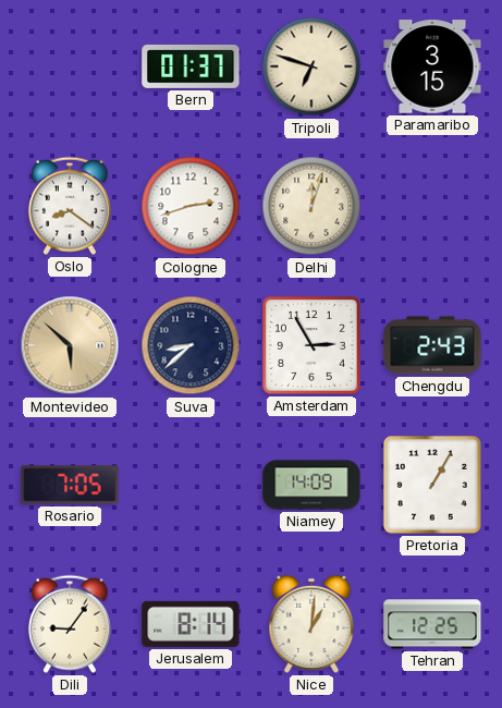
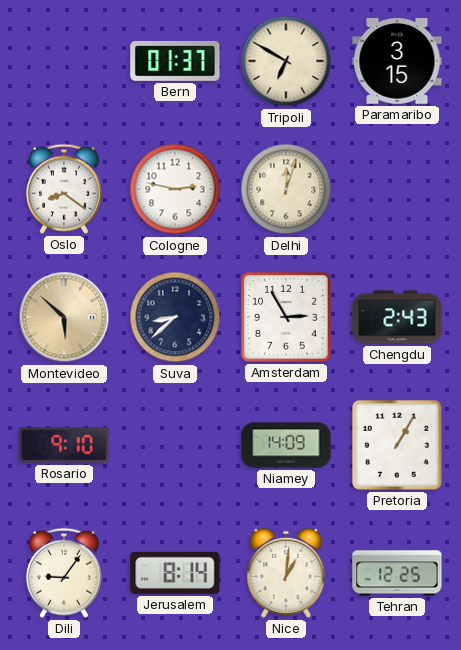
Tripoli: 6:48 -> 6:50
Cologne: 2:42 -> 2:47
Rosario: 7:05 -> 9:10
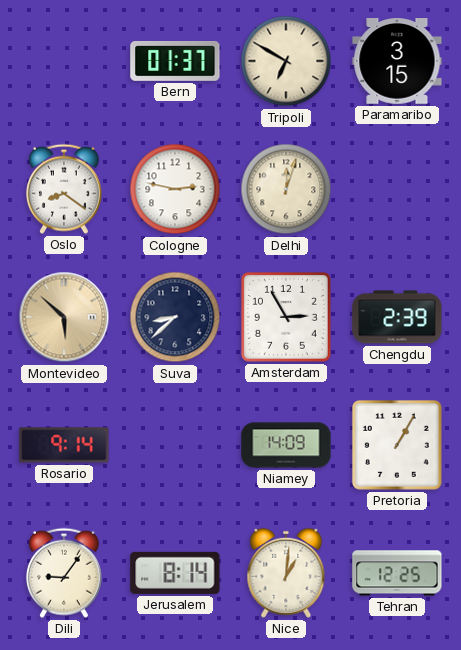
Chengdu: 2:43 -> 2:39
Rosario: 9:10 -> 9:14
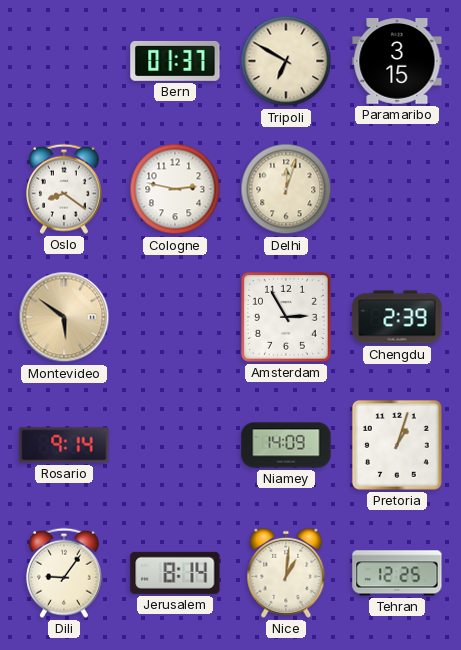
Montevideo: 5:52 -> 5:51
Suva: 8:38 -> none
Pretoria: 1:05 -> 1:03
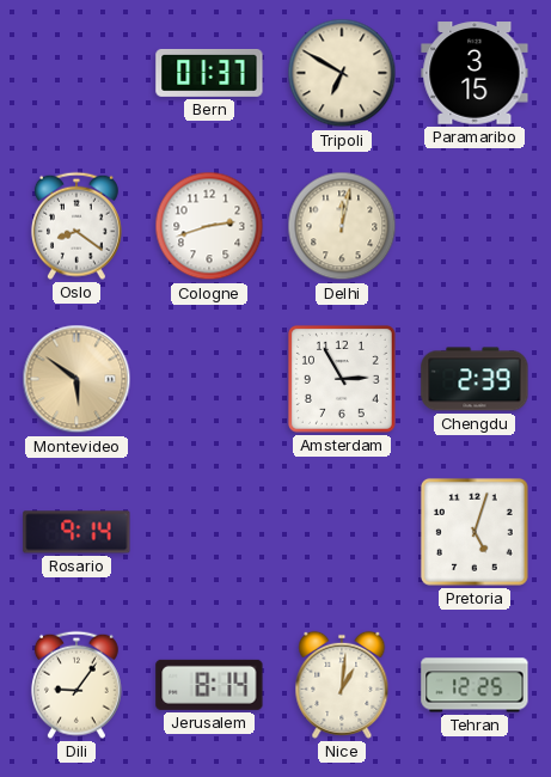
Cologne: 2:47 -> 2:42
Delhi: 12:03 -> 12:02
Niamey: 14:09 -> none
Pretoria: 1:03 -> 5:03
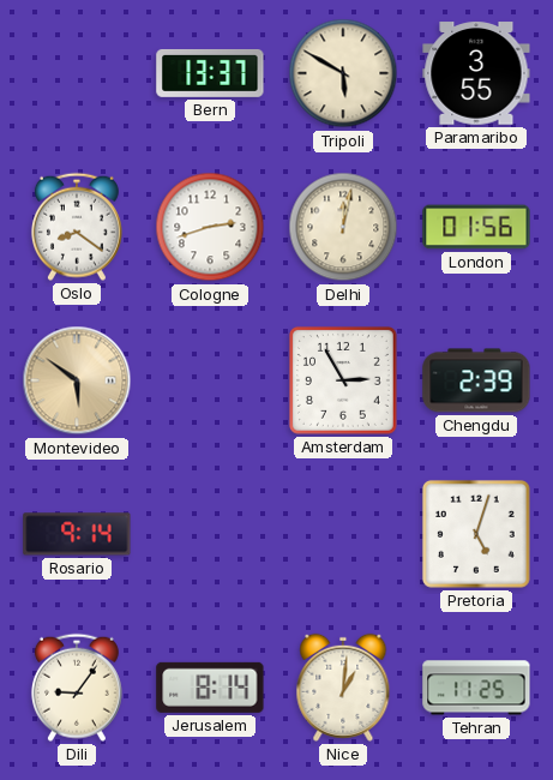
Bern: 01:37 -> 13:37
Tripoli: 6:50 -> 5:50
Paramaribo: 3:15 -> 3:55
London: none -> 01:56
Tehran: 12:25 -> 11:25
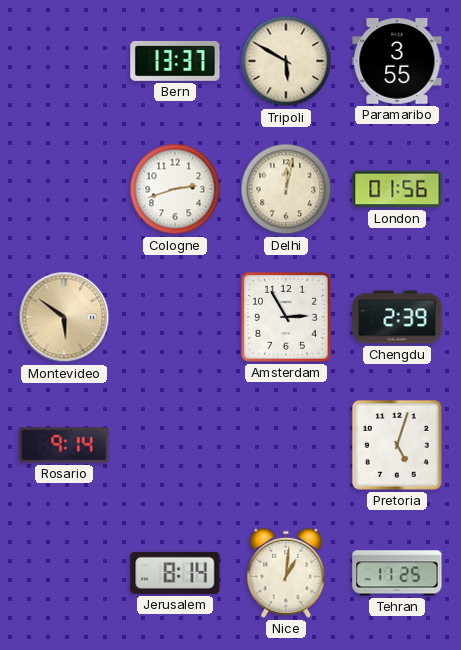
Oslo: 8:21 -> none
Dili: 9:06 -> none
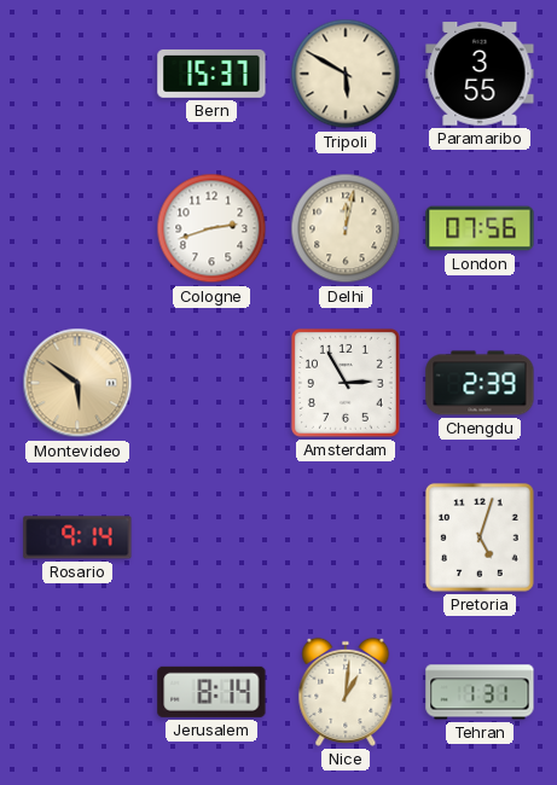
Bern: 13:37 -> 15:37
London: 01:56 -> 07:56
Tehran: 11:25 -> 1:31
